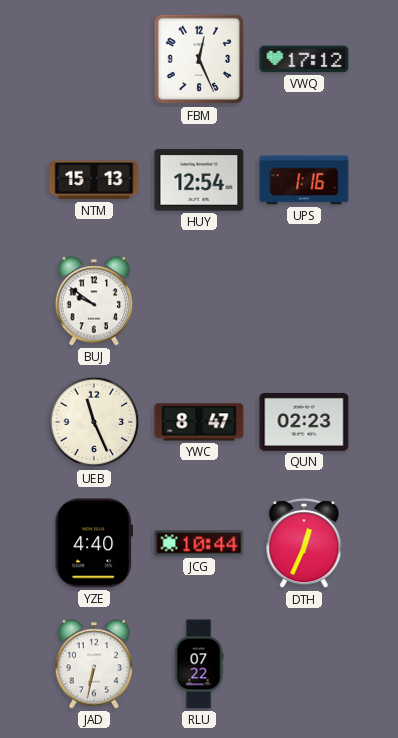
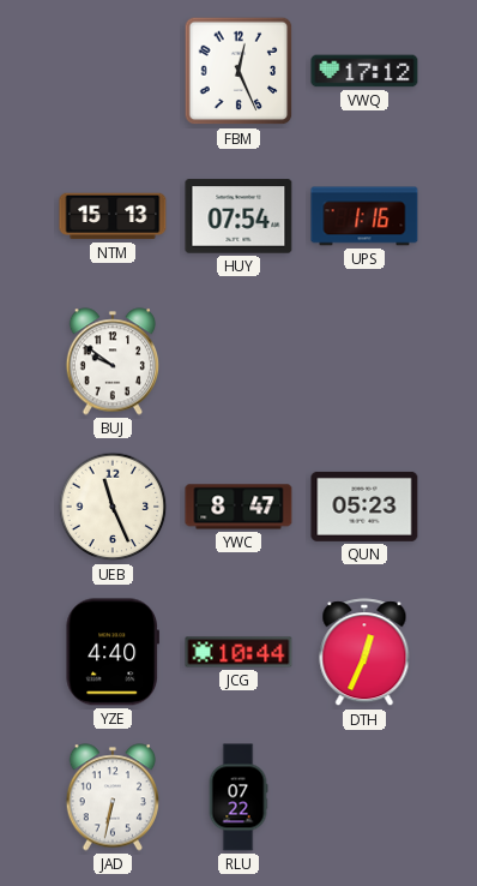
HUY: 12:54 -> 07:54
QUN: 02:23 -> 05:23
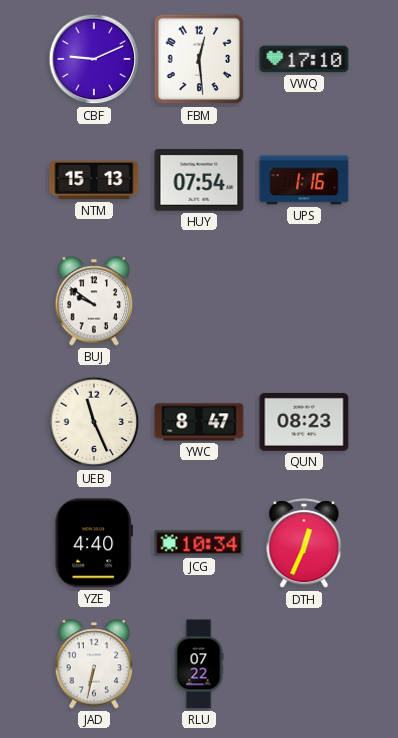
CBF: none -> 9:11
FBM: 12:26 -> 12:29
VWQ: 17:12 -> 17:10
QUN: 05:23 -> 08:23
JCG: 10:44 -> 10:34
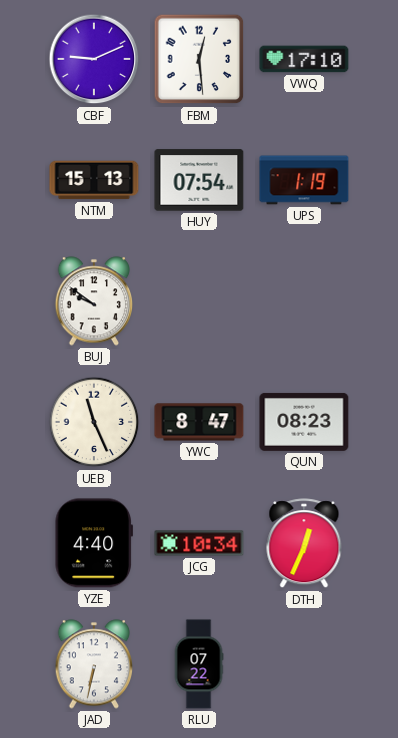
UPS: 1:16 -> 1:19
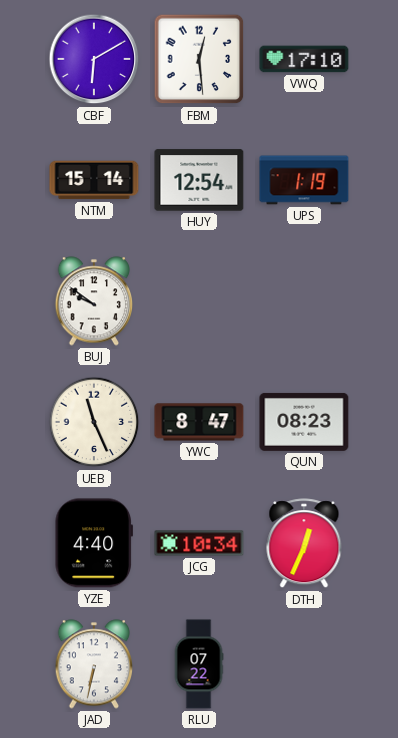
CBF: 9:11 -> 6:10
NTM: 15:13 -> 15:14
HUY: 07:54 -> 12:54
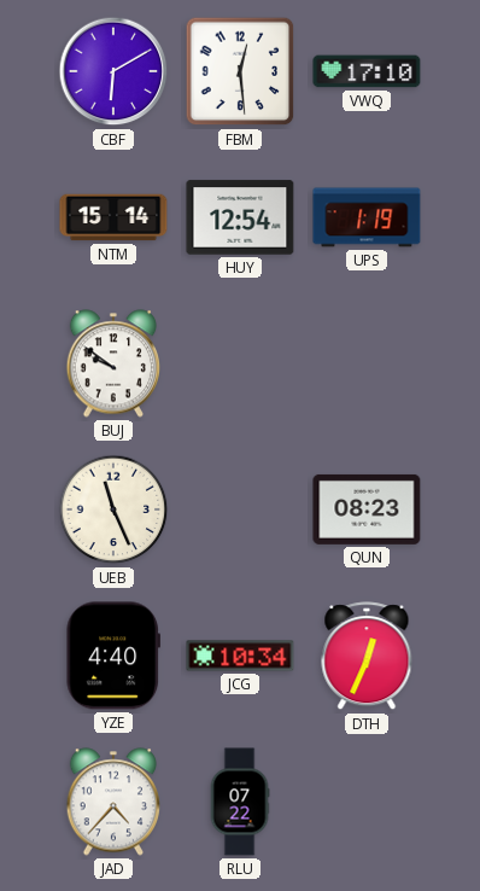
YWC: 8:47 -> none
JAD: 6:32 -> 4:37
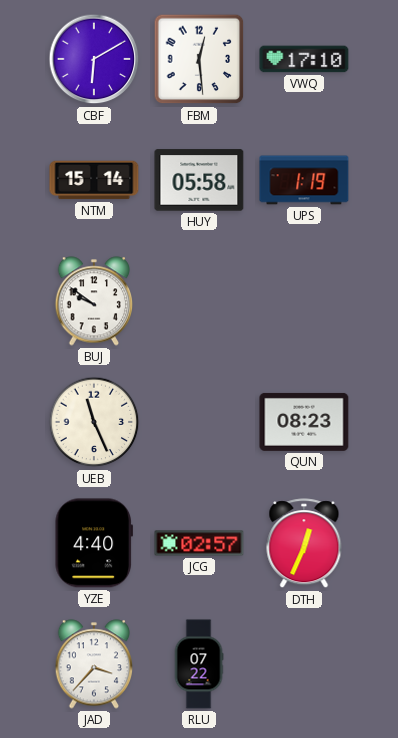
HUY: 12:54 -> 05:58
JCG: 10:34 -> 02:57
JAD: 4:37 -> 3:37
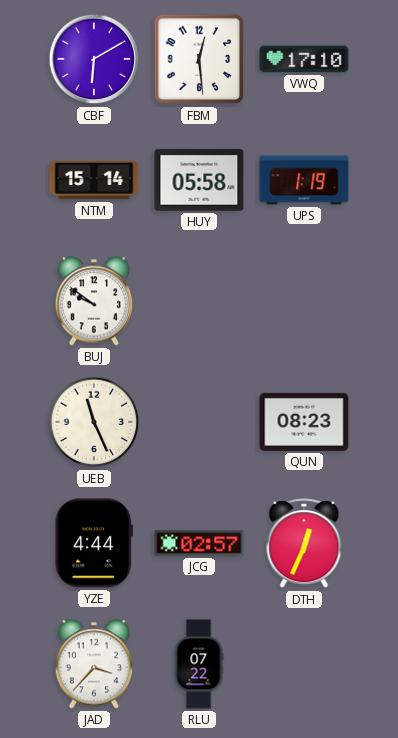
YZE: 4:40 -> 4:44
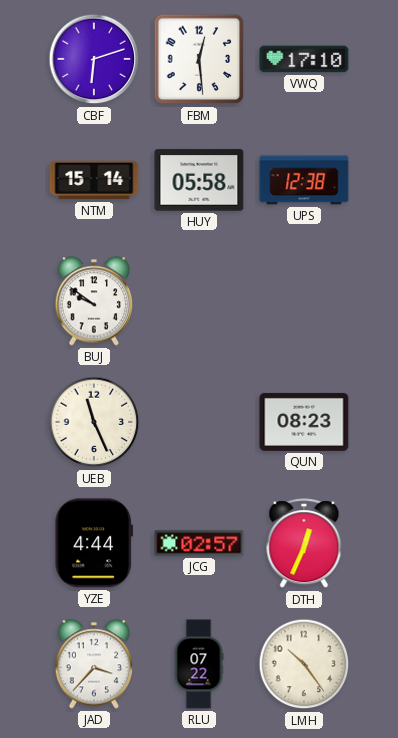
CBF: 6:10 -> 6:12
UPS: 1:19 -> 12:38
LMH: none -> 10:24
